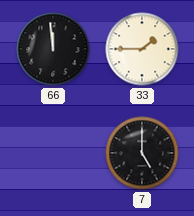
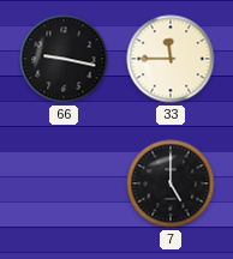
66: 11:59 -> 9:17
33: 1:45 -> 11:45
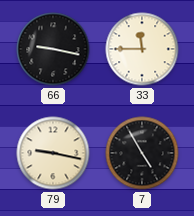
79: none -> 9:17
7: 5:00 -> 4:55
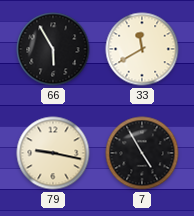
66: 9:17 -> 5:55
33: 11:45 -> 11:40
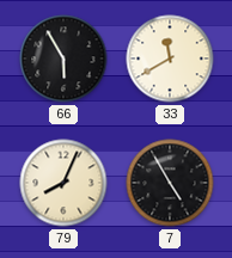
79: 9:17 -> 8:04
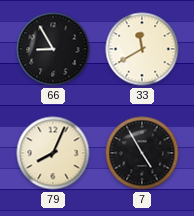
66: 5:55 -> 8:55
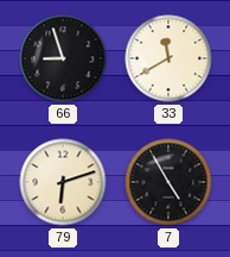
66: 8:55 -> 8:57
79: 8:04 -> 6:12
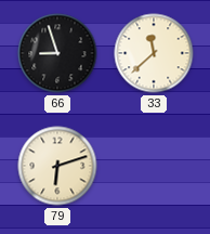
33: 11:40 -> 11:38
7: 4:55 -> none
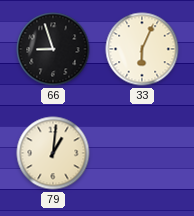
33: 11:38 -> 6:04
79: 6:12 -> 1:01
